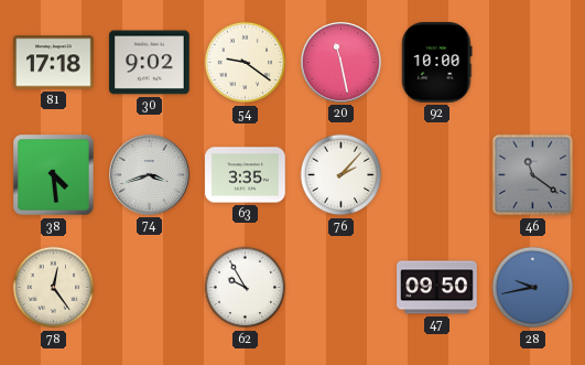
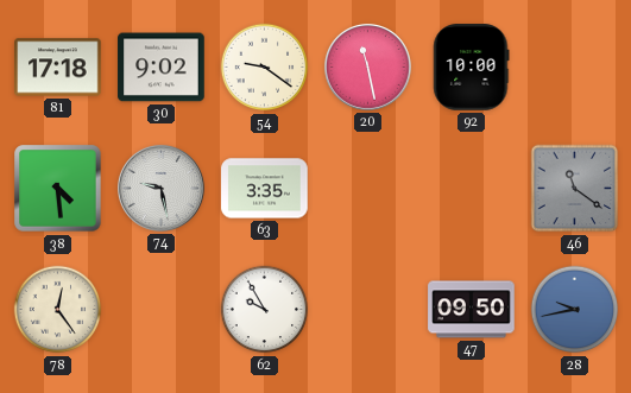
74: 3:42 -> 9:28
76: 2:07 -> none
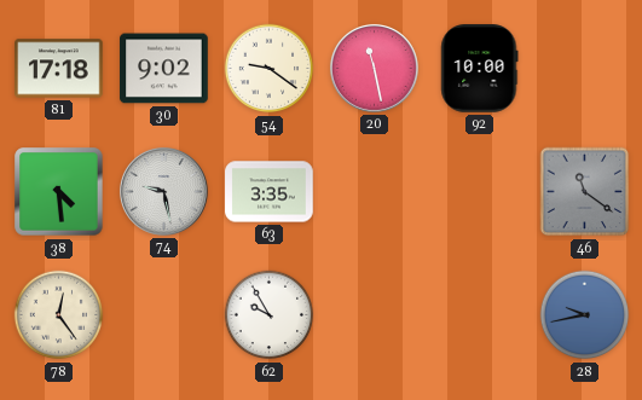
47: 09:50 -> none
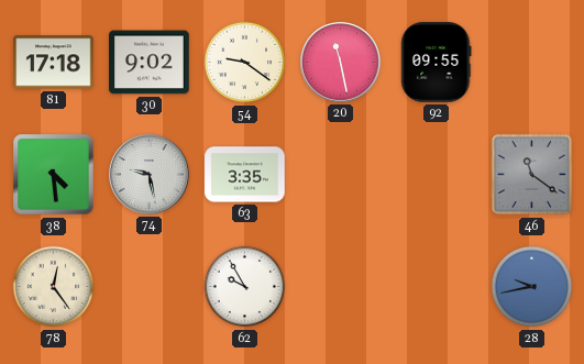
92: 10:00 -> 09:55
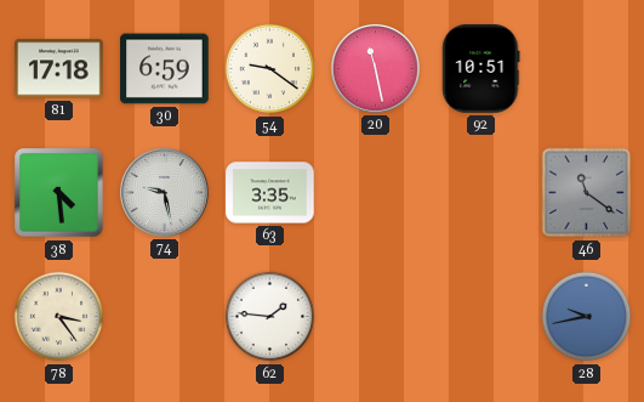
30: 9:02 -> 6:59
92: 09:55 -> 10:51
78: 12:24 -> 3:24
62: 9:55 -> 1:46
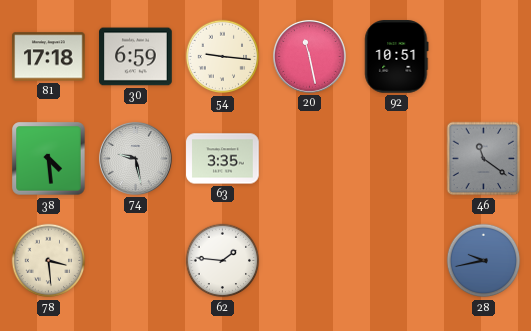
54: 9:21 -> 9:16
78: 3:24 -> 3:29
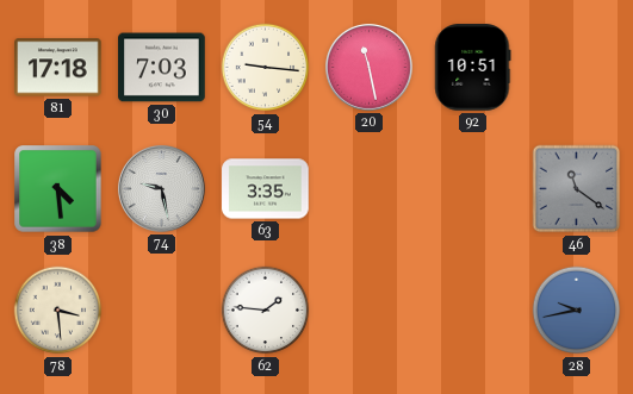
30: 6:59 -> 7:03
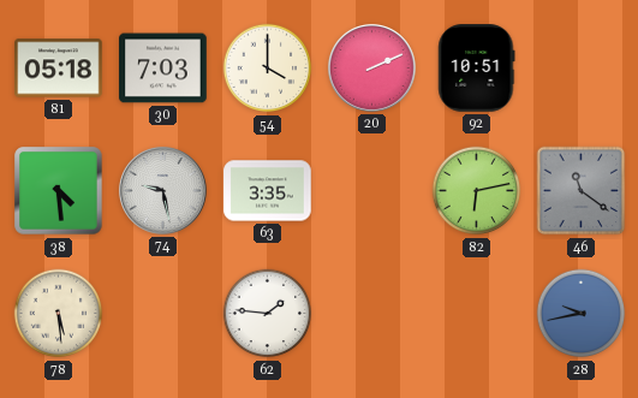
81: 17:18 -> 05:18
54: 9:16 -> 4:00
20: 11:28 -> 2:11
82: none -> 6:13
78: 3:29 -> 5:29
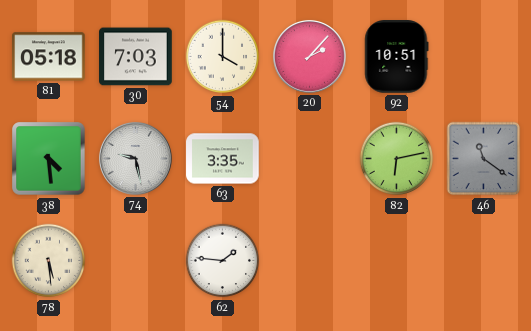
20: 2:11 -> 2:07
28: 9:43 -> none
